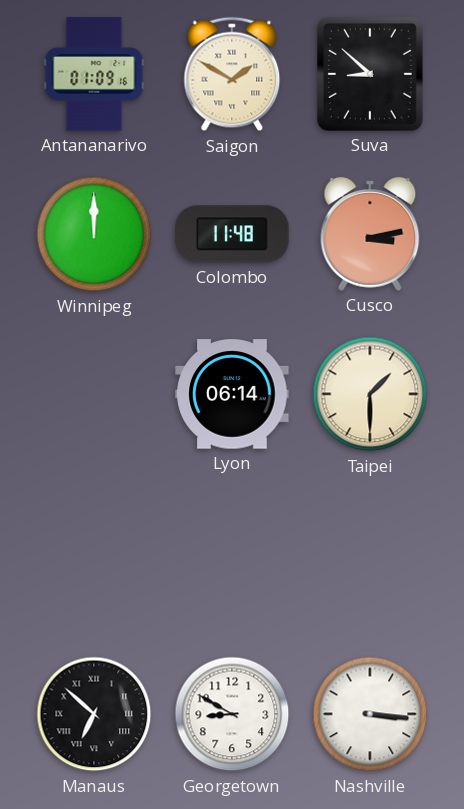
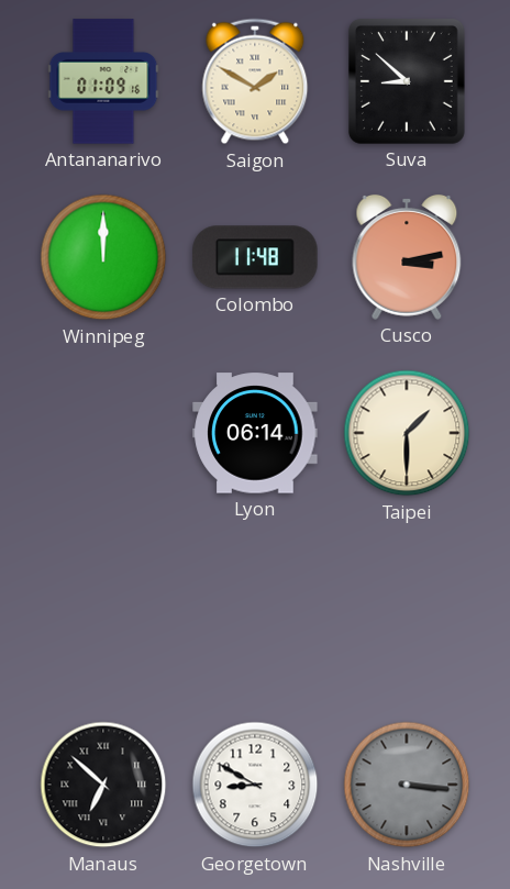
Nashville dial: white -> grey
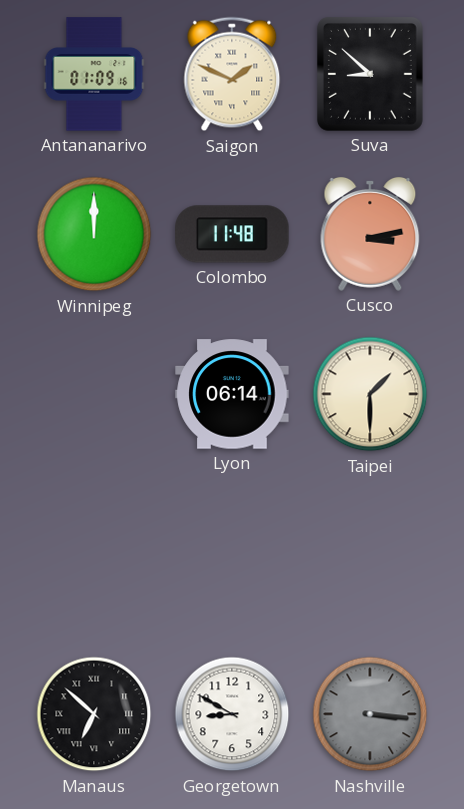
Saigon: 1:50 -> 1:49
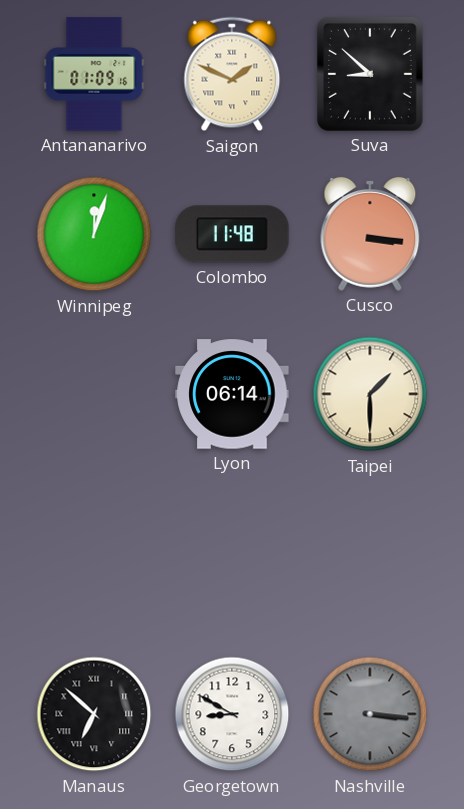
Winnipeg: 12:00 -> 12:03
Cusco: 3:13 -> 3:16
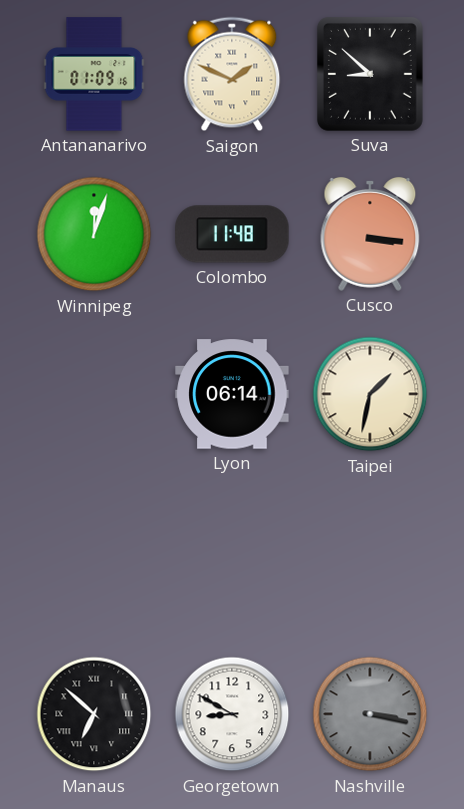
Taipei: 1:30 -> 1:32
Nashville: 3:16 -> 3:17
